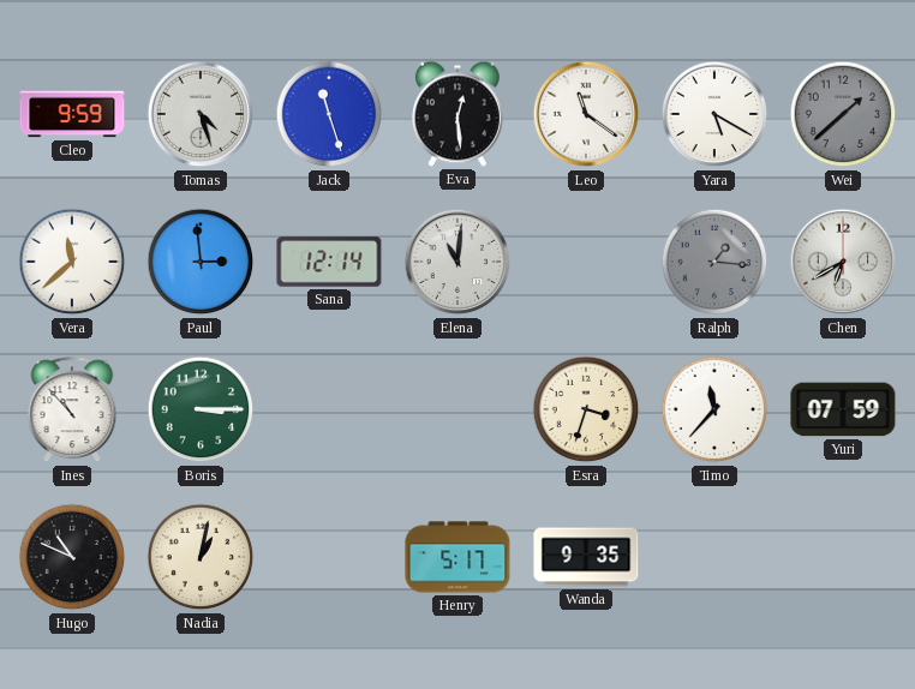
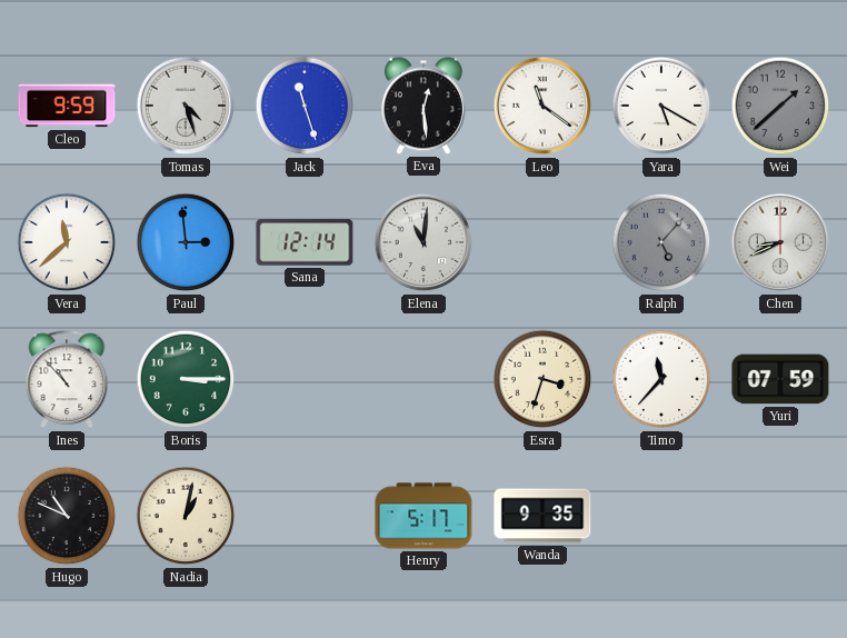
Ralph: 1:16 -> 5:07
Chen: 6:40 -> 8:41
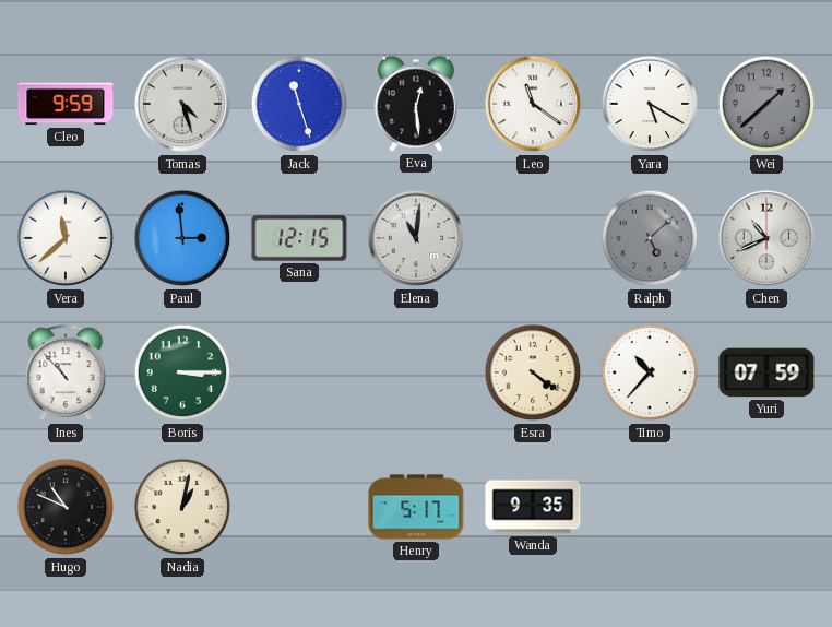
Sana: 12:14 -> 12:15
Ralph: 5:07 -> 5:08
Chen: 8:41 -> 10:41
Esra: 3:33 -> 4:21
Timo: 11:37 -> 10:37
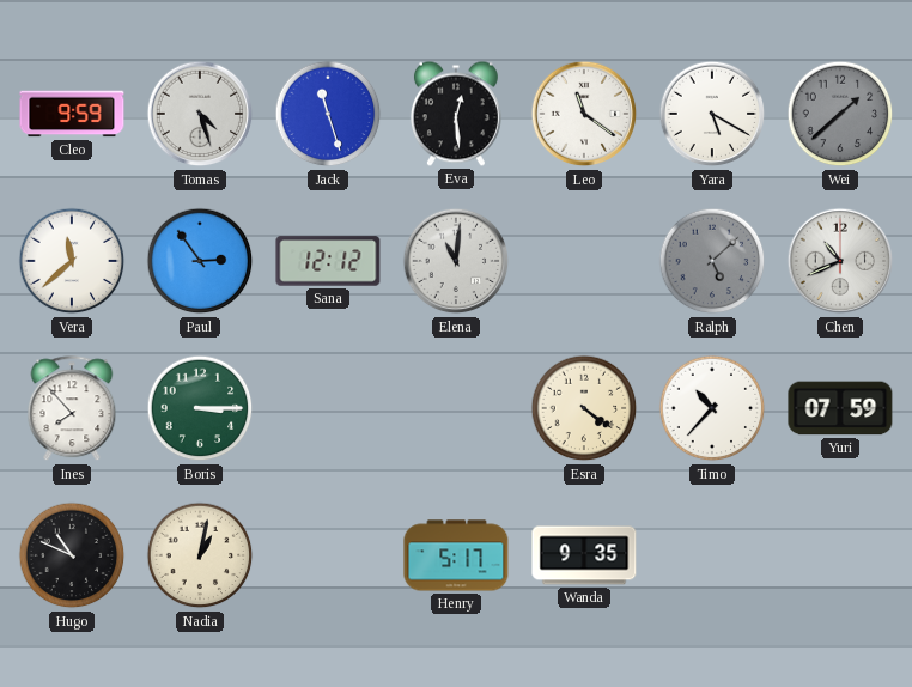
Paul: 2:59 -> 2:54
Sana: 12:15 -> 12:12
Ines: 10:53 -> 7:53
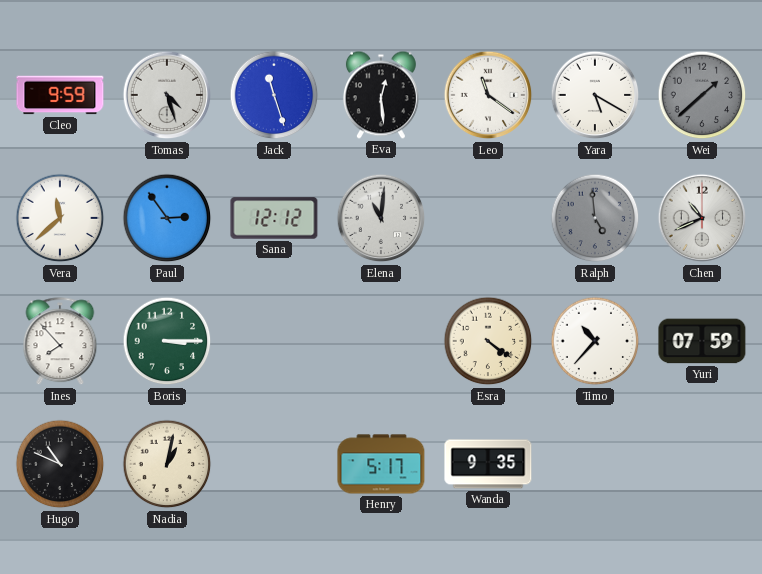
Ralph: 5:08 -> 4:59
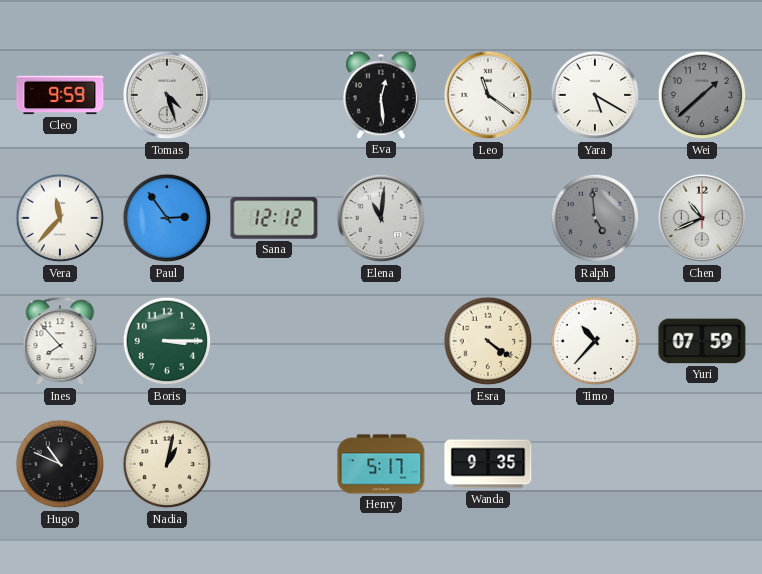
Jack: 11:27 -> none
Vera: 11:38 -> 11:37
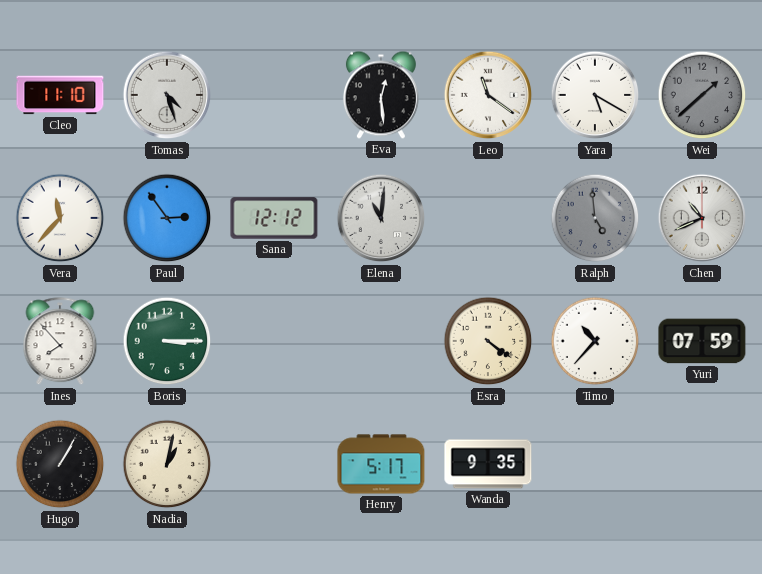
Cleo: 9:59 -> 11:10
Hugo: 10:49 -> 1:05
